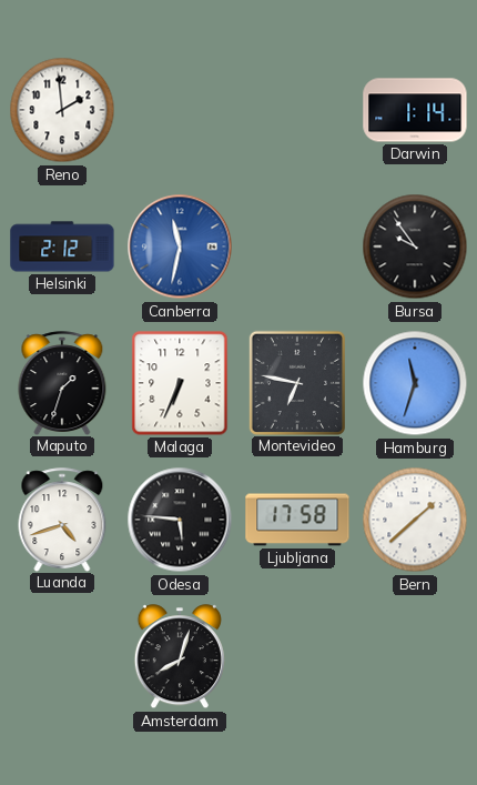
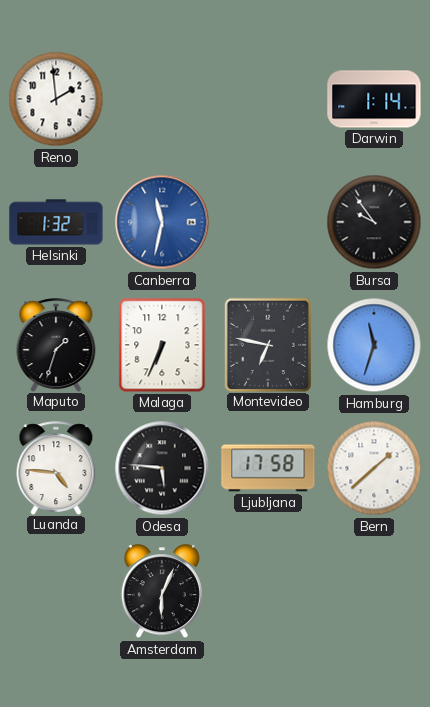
Helsinki: 2:12 -> 1:32
Luanda: 4:42 -> 4:46
Amsterdam: 8:03 -> 6:04
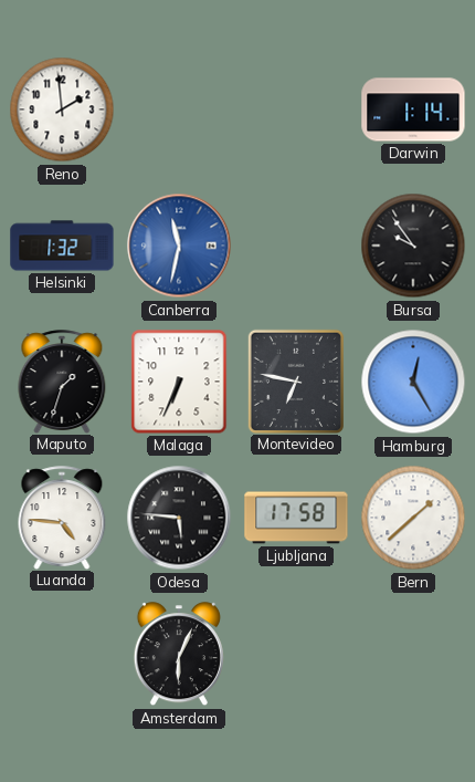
Hamburg: 11:33 -> 12:25
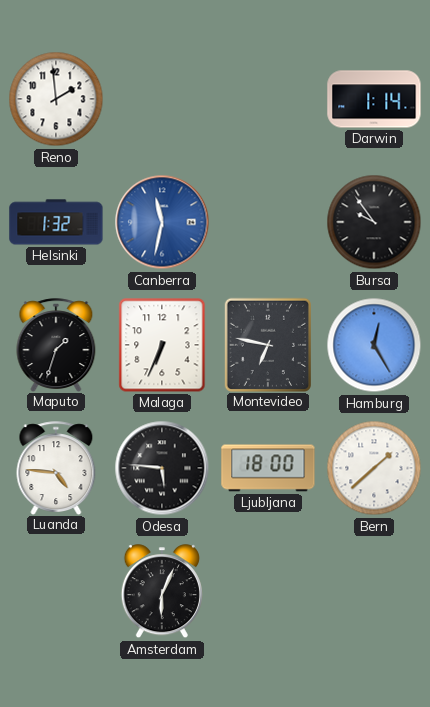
Ljubljana: 17:58 -> 18:00
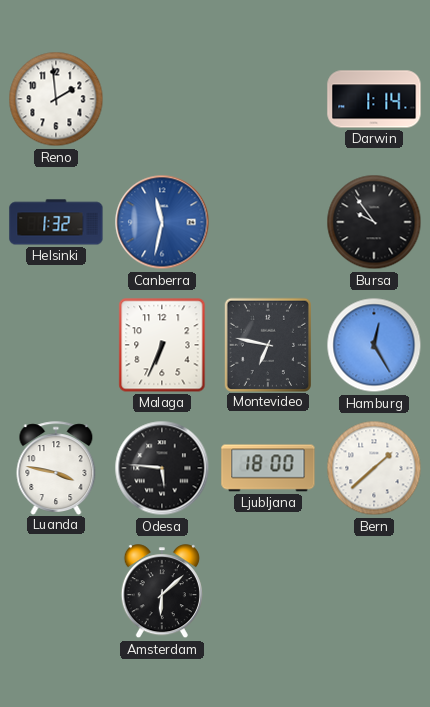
Maputo: 1:33 -> none
Luanda: 4:46 -> 3:47
Amsterdam: 6:04 -> 6:08
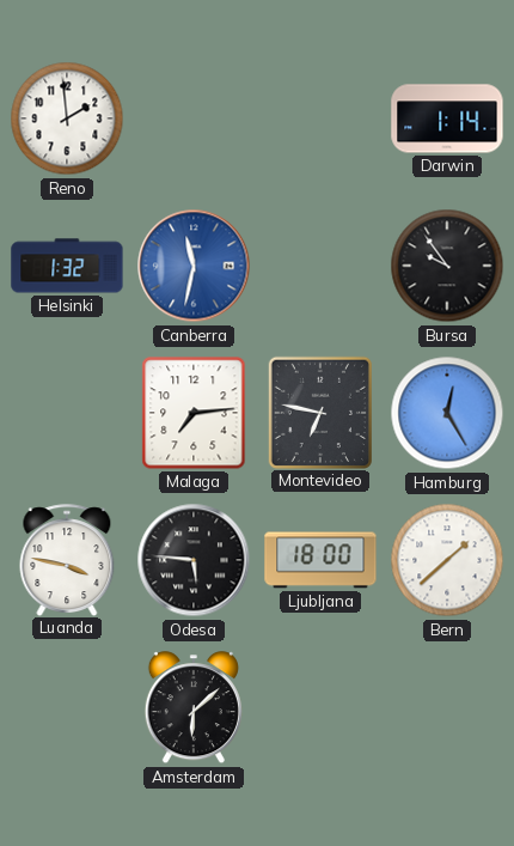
Malaga: 6:34 -> 7:14
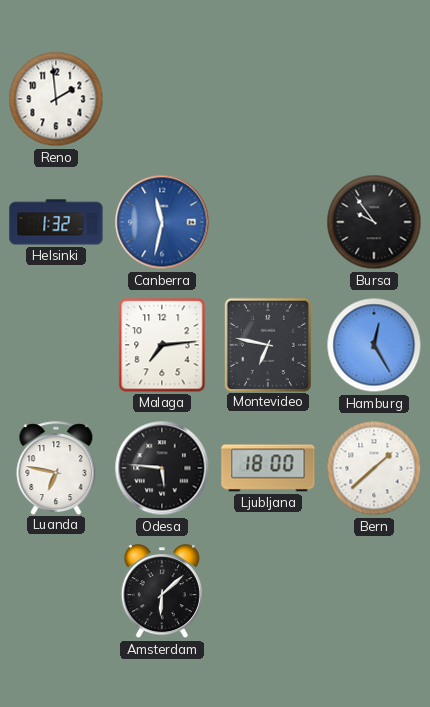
Darwin: 1:14 -> none
Luanda: 3:47 -> 6:47
